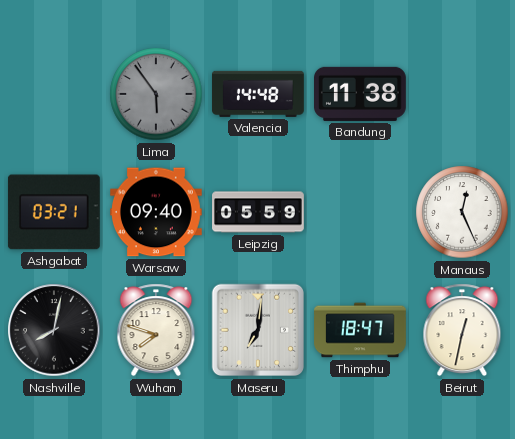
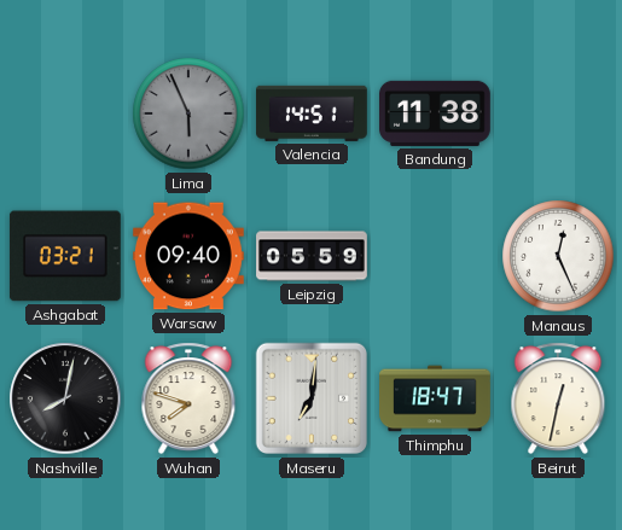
Lima: 5:54 -> 5:56
Valencia: 14:48 -> 14:51
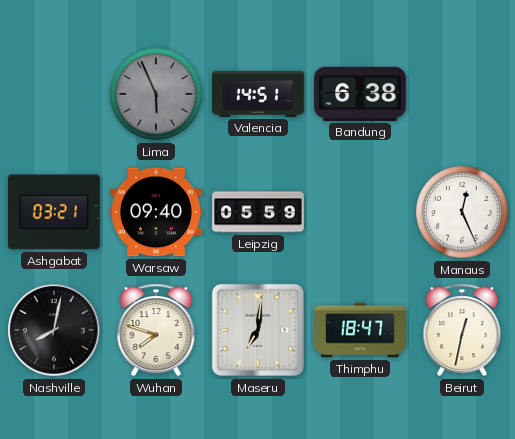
Bandung: 11:38 -> 6:38
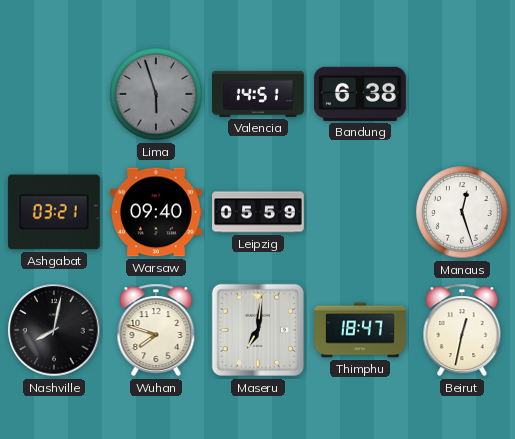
Lima: 5:56 -> 5:57
Manaus: 12:26 -> 12:27
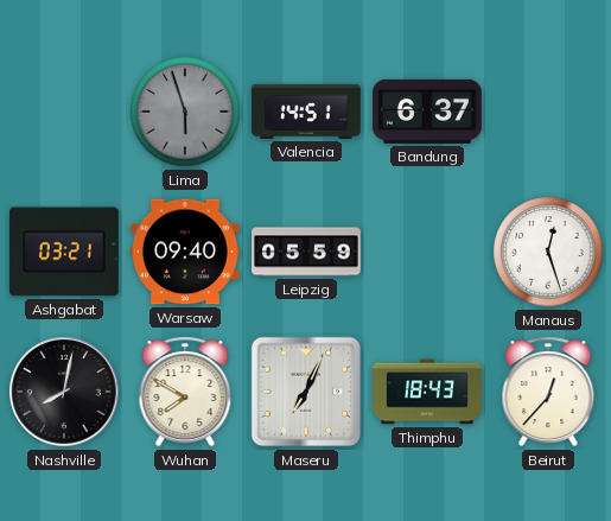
Bandung: 6:38 -> 6:37
Wuhan: 7:48 -> 7:50
Maseru: 7:01 -> 7:04
Thimphu: 18:47 -> 18:43
Beirut: 12:32 -> 12:37
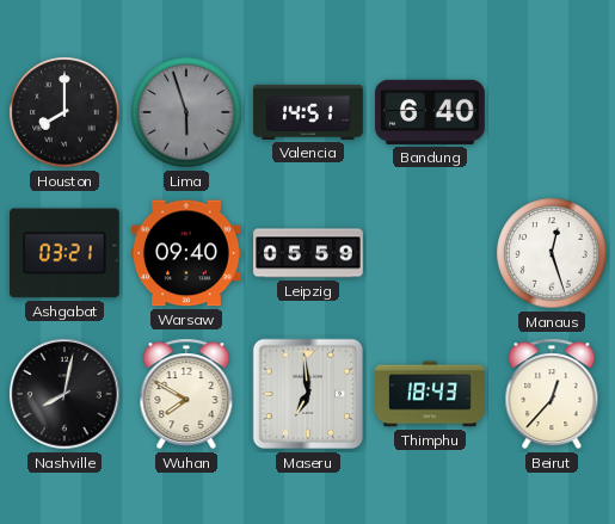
Houston: none -> 8:00
Bandung: 6:37 -> 6:40
Maseru: 7:04 -> 6:59
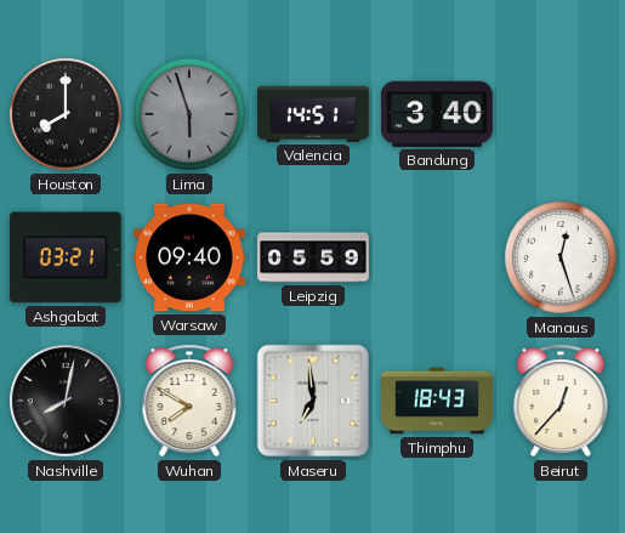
Bandung: 6:40 -> 3:40
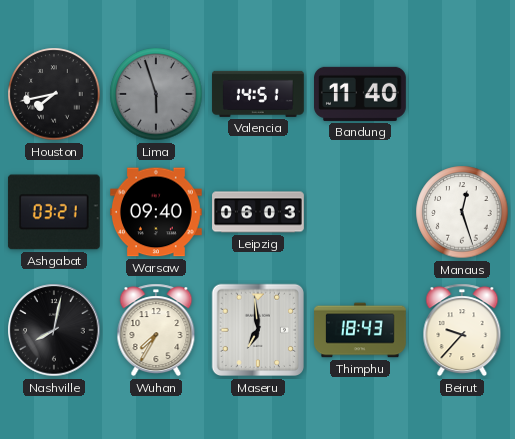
Houston: 8:00 -> 7:43
Bandung: 3:40 -> 11:40
Leipzig: 05:59 -> 06:03
Wuhan: 7:50 -> 7:35
Beirut: 12:37 -> 9:37
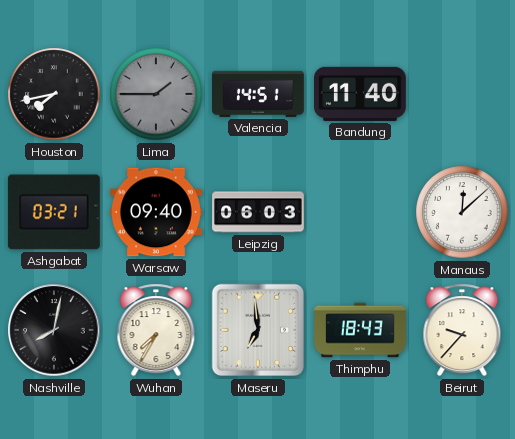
Lima: 5:57 -> 1:45
Manaus: 12:27 -> 12:08
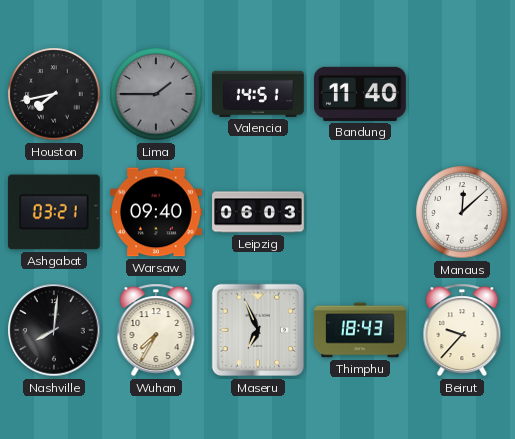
Nashville: 8:02 -> 8:01
Maseru: 6:59 -> 6:56
